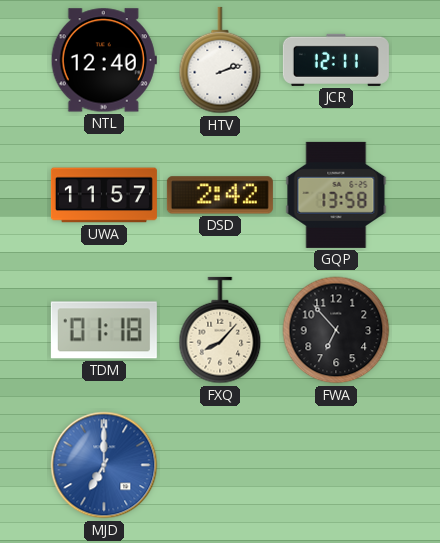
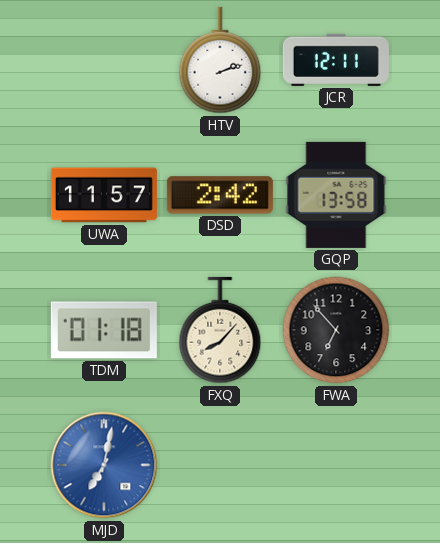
NTL: 12:40 -> none
MJD: 7:00 -> 7:02
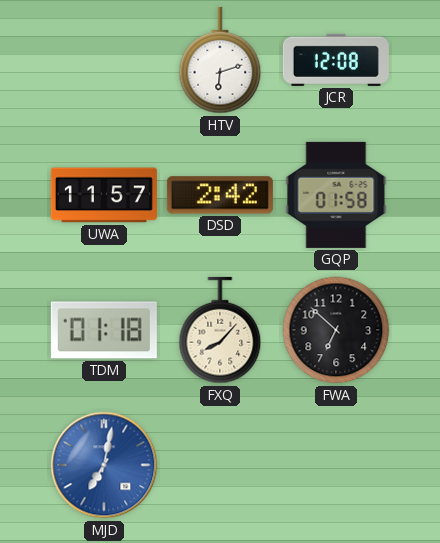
HTV: 2:12 -> 6:12
JCR: 12:11 -> 12:08
GQP: 13:58 -> 01:58
FWA: 6:53 -> 6:52
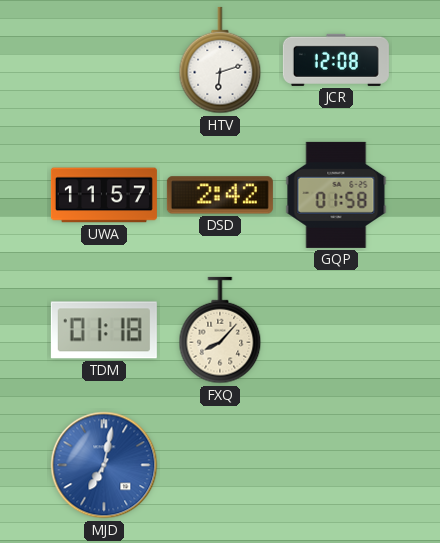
FWA: 6:52 -> none
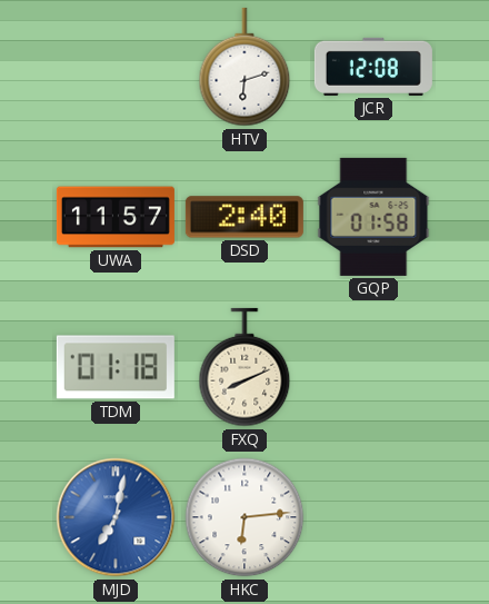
DSD: 2:42 -> 2:40
FXQ: 8:07 -> 8:11
HKC: none -> 6:14
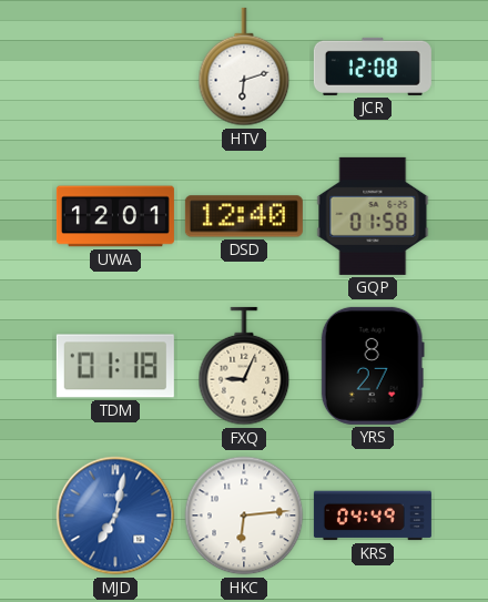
UWA: 11:57 -> 12:01
DSD: 2:40 -> 12:40
FXQ: 8:11 -> 9:04
YRS: none -> 8:27
KRS: none -> 04:49
